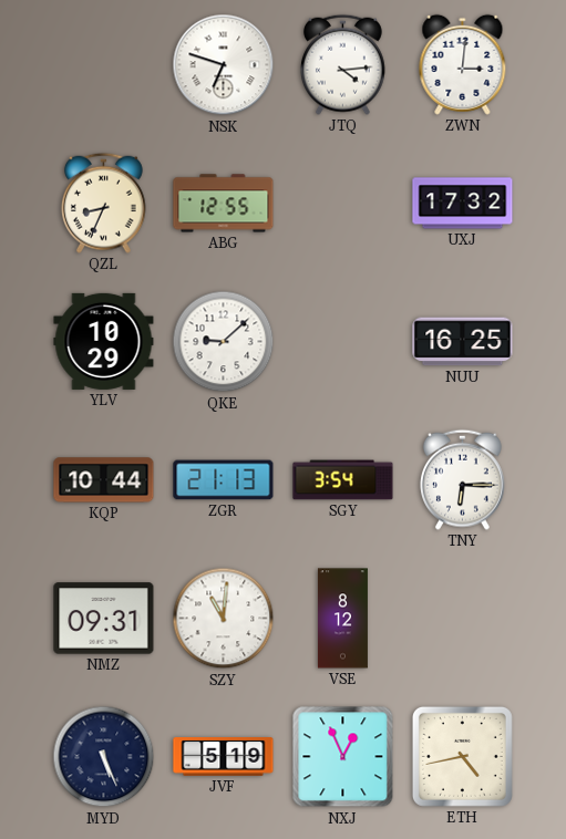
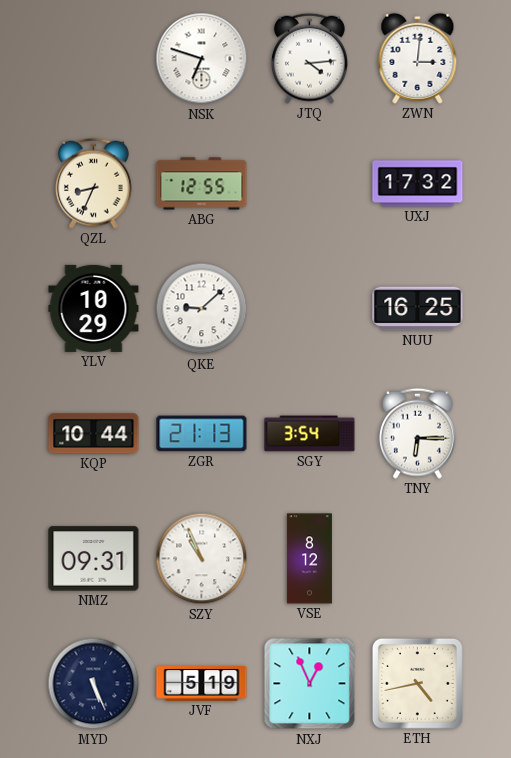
SZY: 11:01 -> 10:56
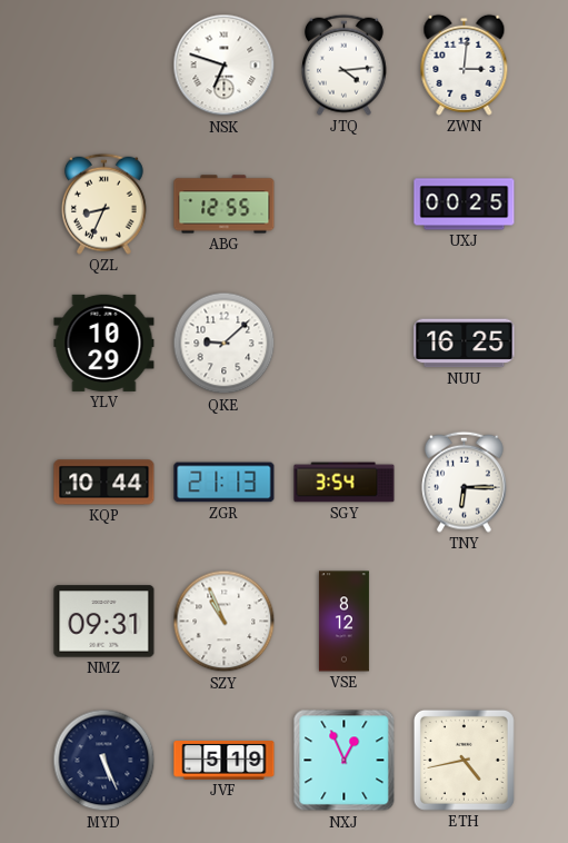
UXJ: 17:32 -> 00:25
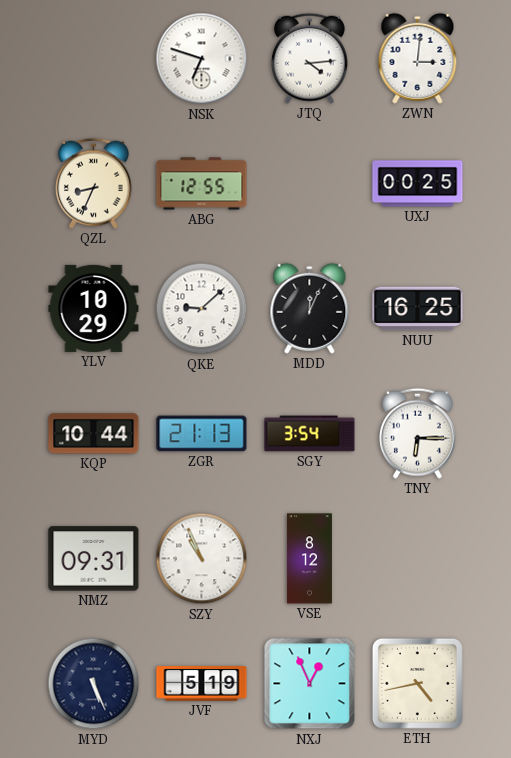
MDD: none -> 12:04
